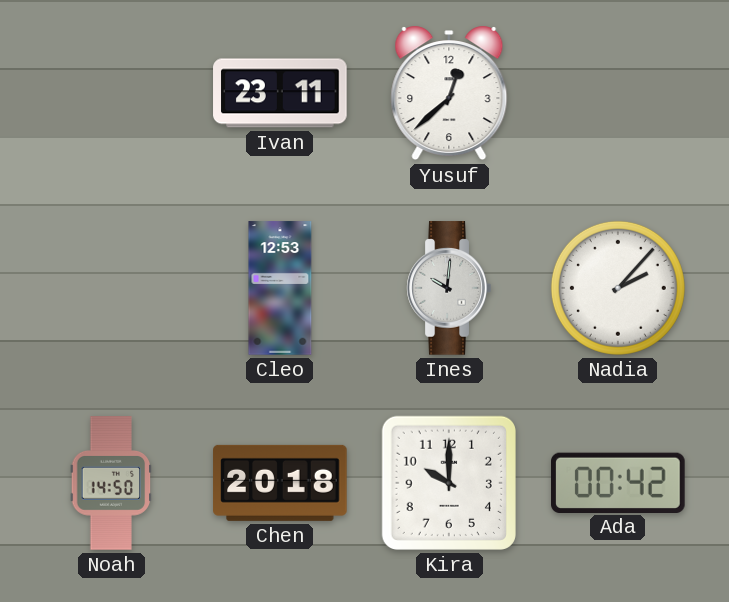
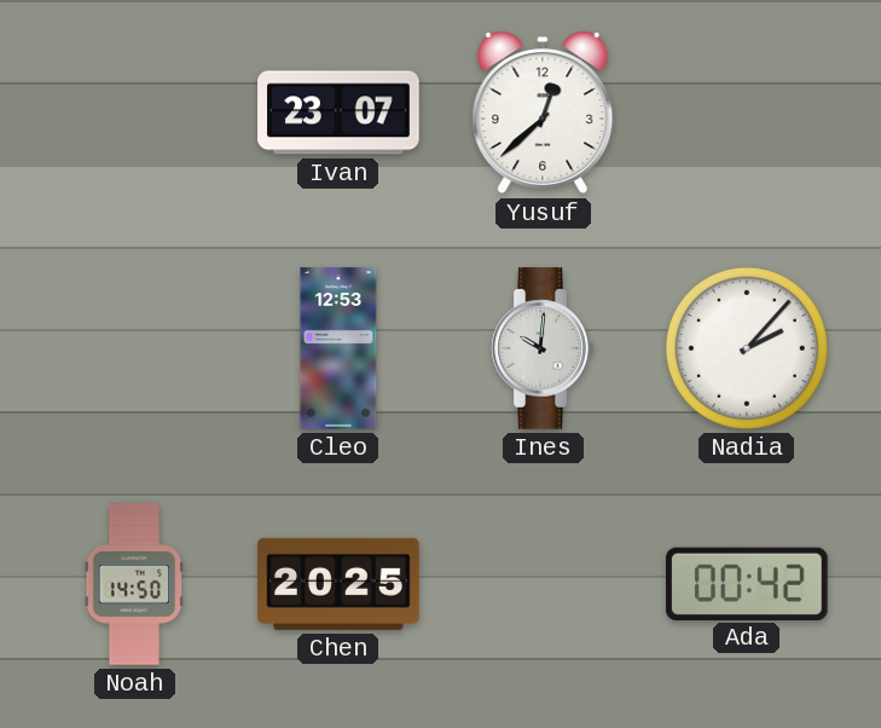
Ivan: 23:11 -> 23:07
Chen: 20:18 -> 20:25
Kira: 10:00 -> none
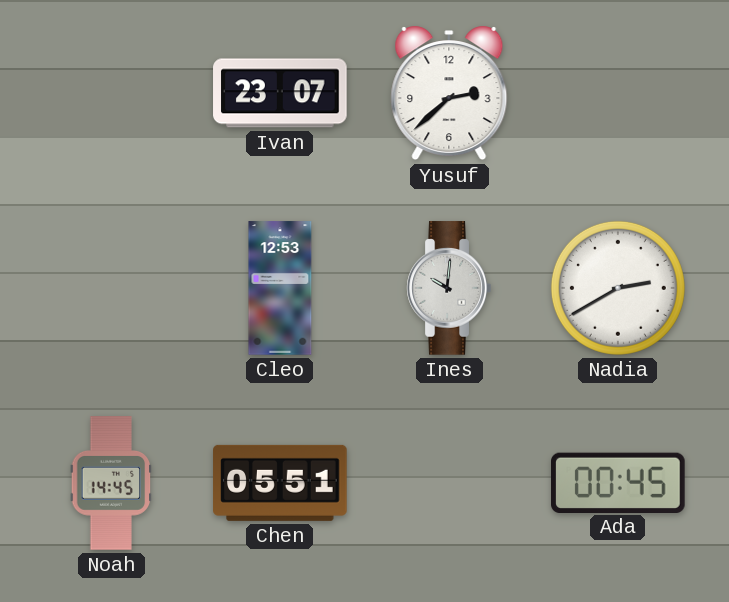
Yusuf: 12:38 -> 2:38
Nadia: 2:07 -> 2:40
Noah: 14:50 -> 14:45
Chen: 20:25 -> 05:51
Ada: 00:42 -> 00:45
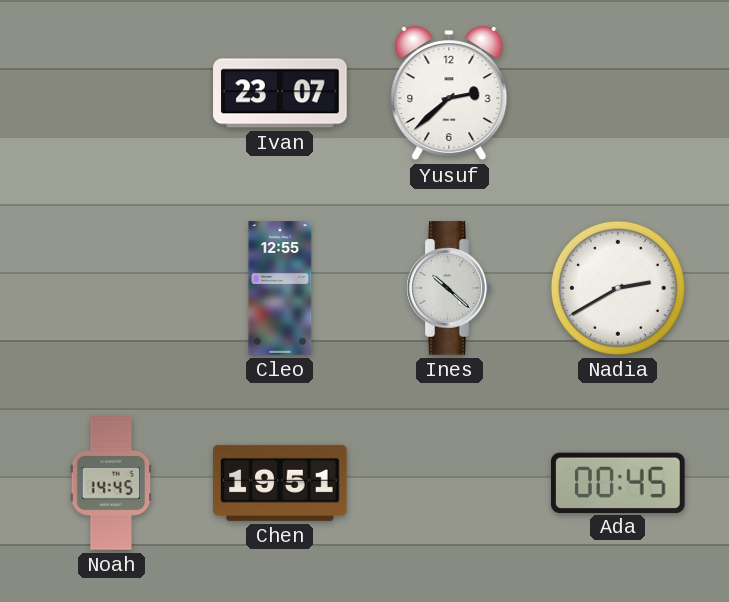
Cleo: 12:53 -> 12:55
Ines: 10:01 -> 10:22
Chen: 05:51 -> 19:51
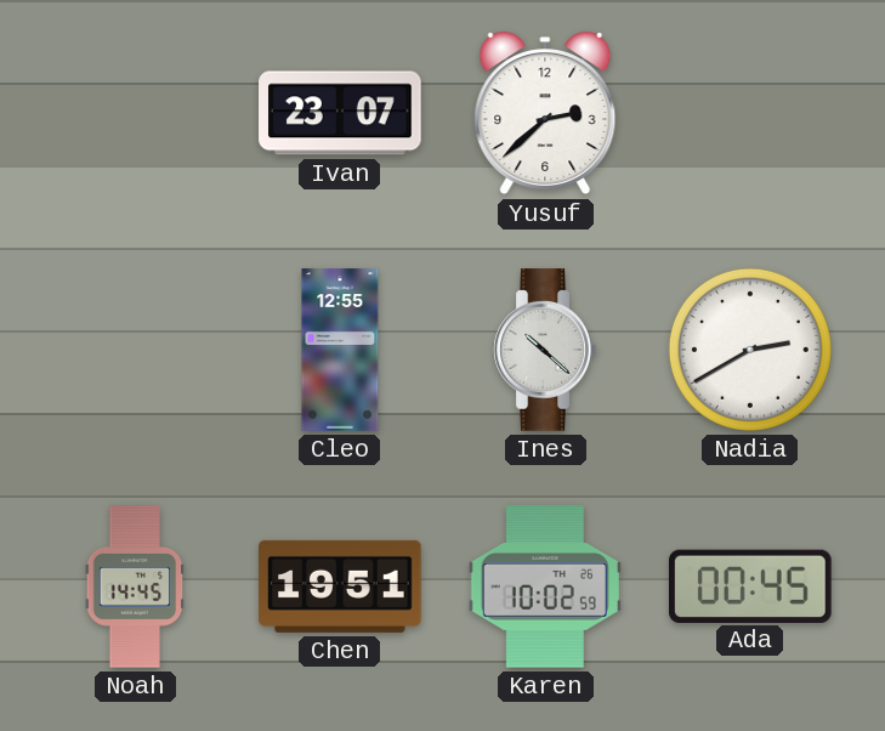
Karen: none -> 10:02
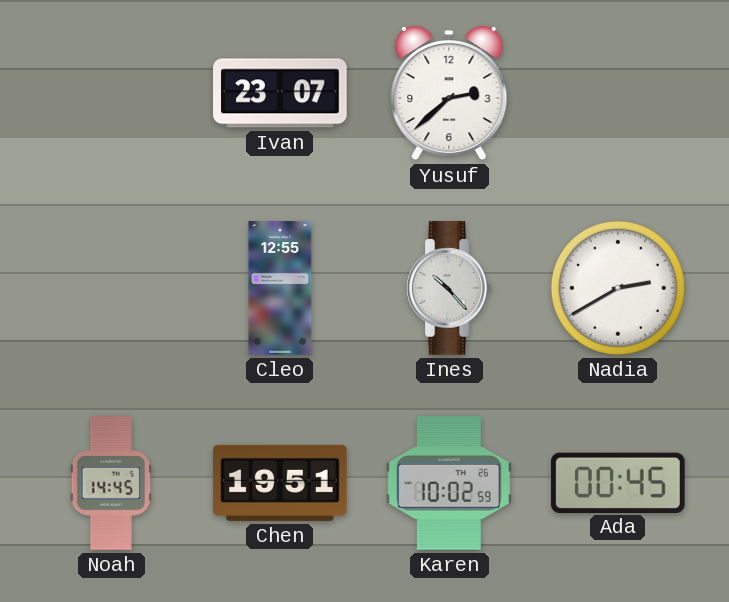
Ines: 10:22 -> 10:23
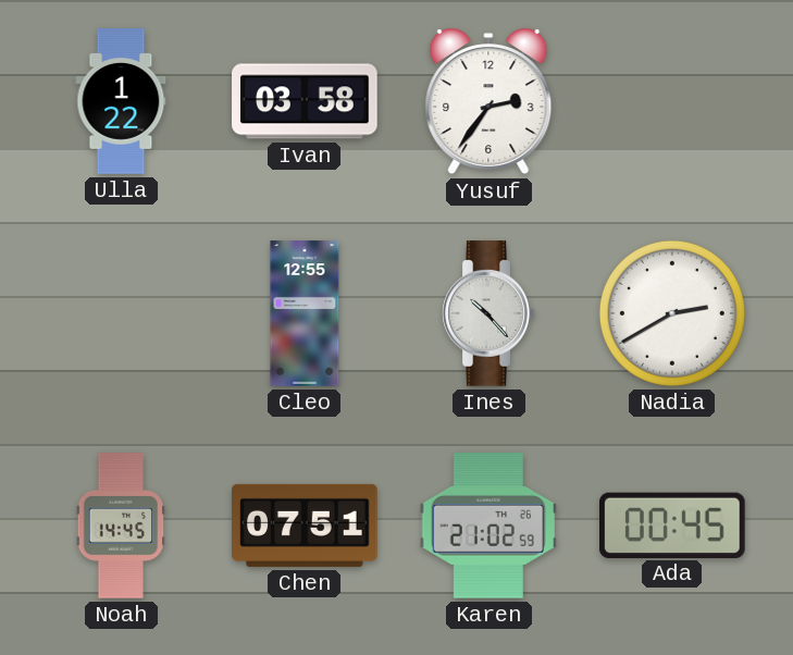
Ulla: none -> 1:22
Ivan: 23:07 -> 03:58
Yusuf: 2:38 -> 2:36
Chen: 19:51 -> 07:51
Karen: 10:02 -> 21:02
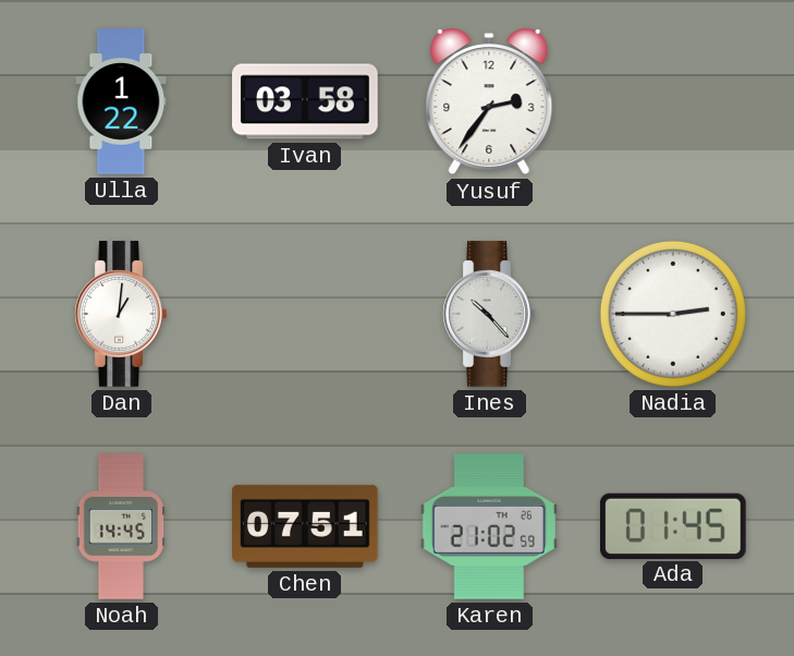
Dan: none -> 1:01
Cleo: 12:55 -> none
Nadia: 2:40 -> 2:45
Ada: 00:45 -> 01:45
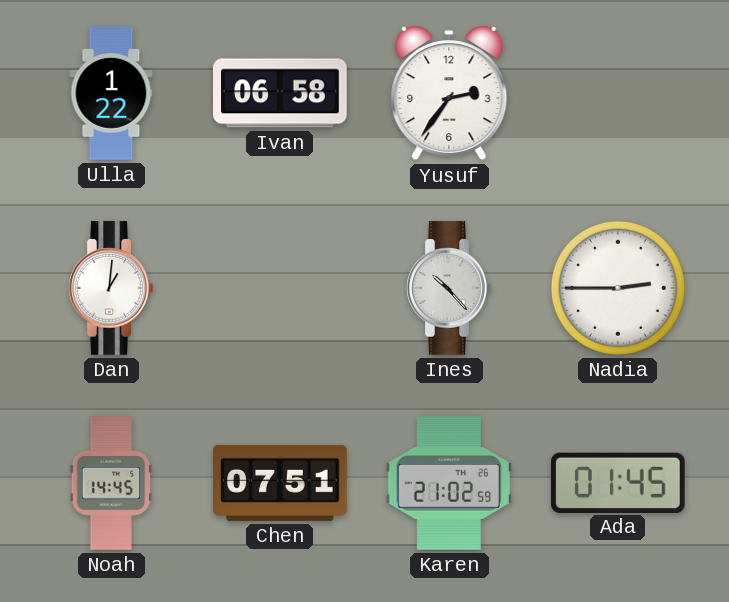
Ivan: 03:58 -> 06:58
